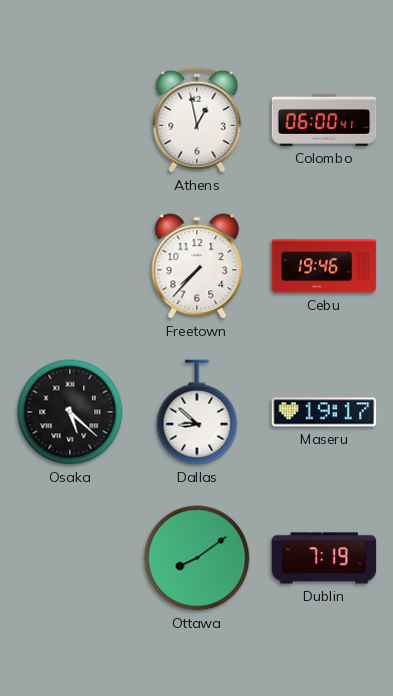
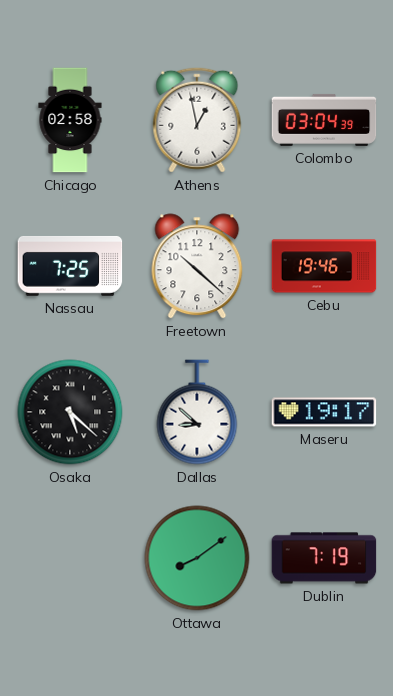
Chicago: none -> 02:58
Colombo: 06:00 -> 03:04
Nassau: none -> 7:25
Freetown: 7:37 -> 10:22
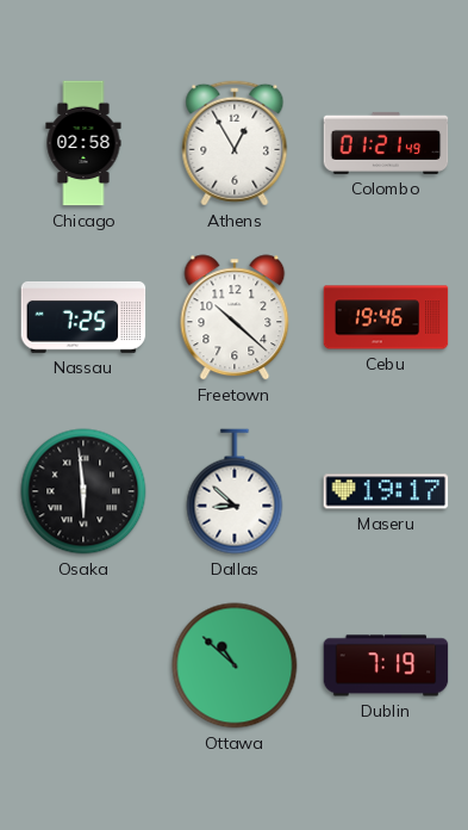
Athens: 12:58 -> 12:55
Colombo: 03:04 -> 01:21
Osaka: 5:22 -> 5:59
Ottawa: 8:09 -> 10:52
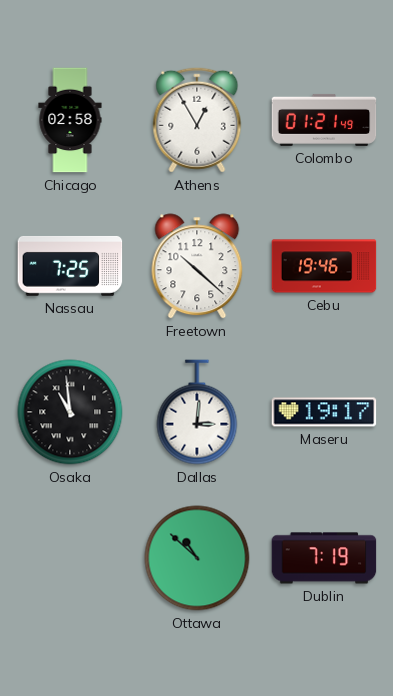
Osaka: 5:59 -> 10:59
Dallas: 8:52 -> 3:01
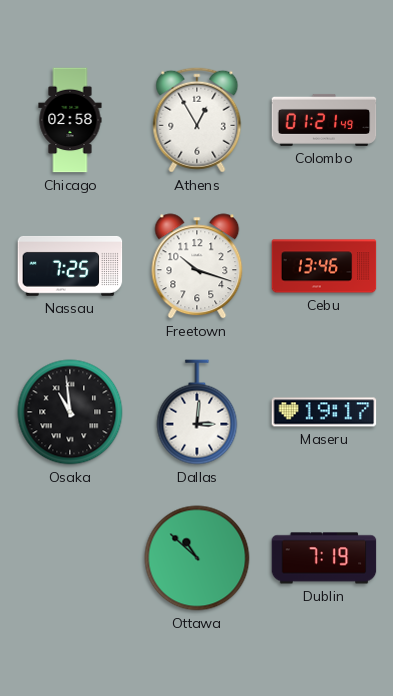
Freetown: 10:22 -> 10:18
Cebu: 19:46 -> 13:46
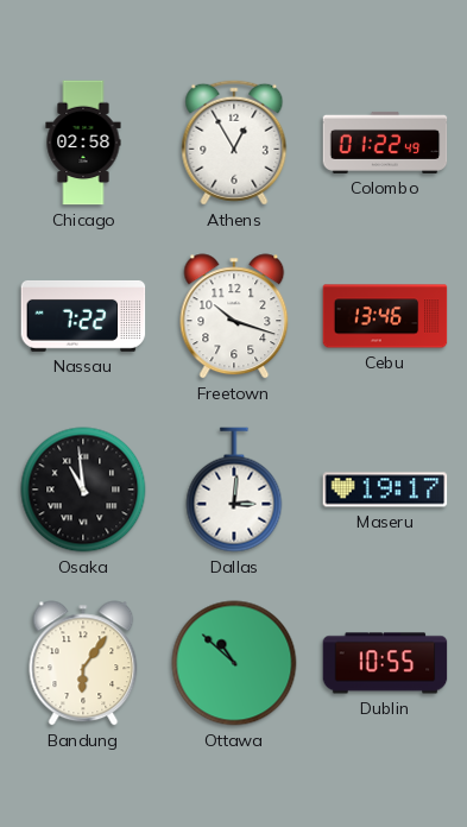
Colombo: 01:21 -> 01:22
Nassau: 7:25 -> 7:22
Bandung: none -> 6:06
Dublin: 7:19 -> 10:55
